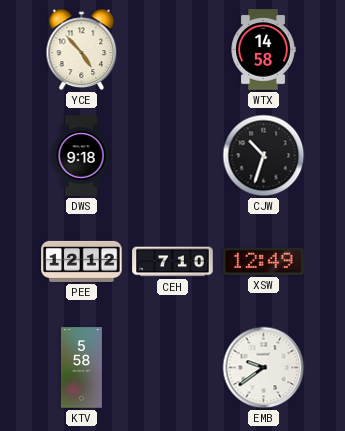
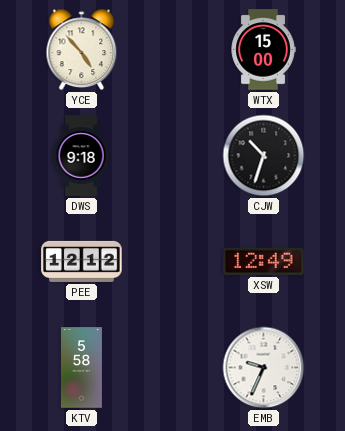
WTX: 14:58 -> 15:00
CEH: 7:10 -> none
EMB: 9:39 -> 9:34
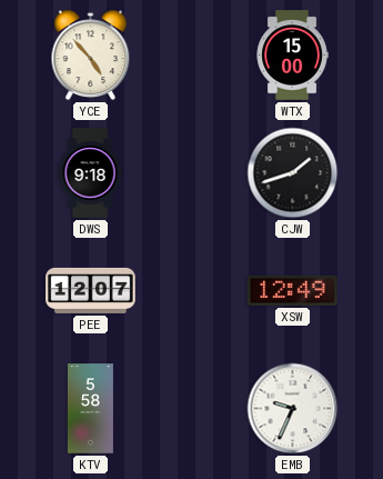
CJW: 10:33 -> 1:42
PEE: 12:12 -> 12:07
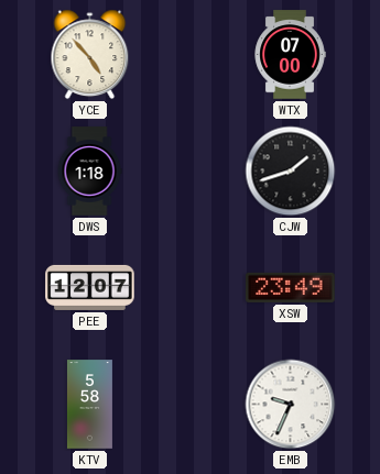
WTX: 15:00 -> 07:00
DWS: 9:18 -> 1:18
XSW: 12:49 -> 23:49
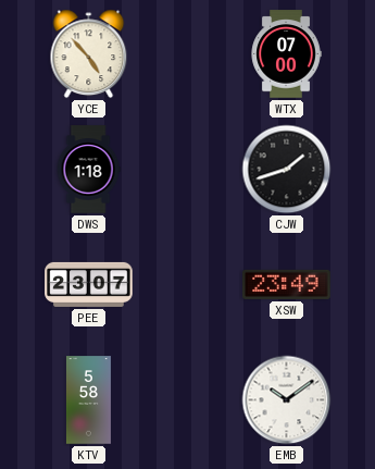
PEE: 12:07 -> 23:07
EMB: 9:34 -> 10:09
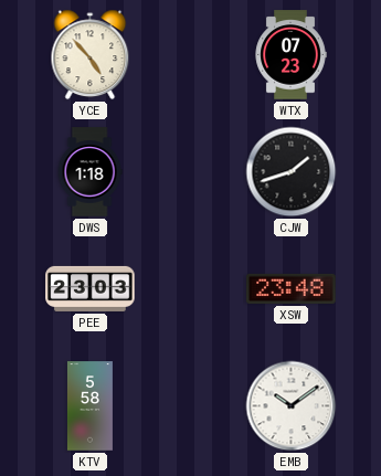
WTX: 07:00 -> 07:23
PEE: 23:07 -> 23:03
XSW: 23:49 -> 23:48
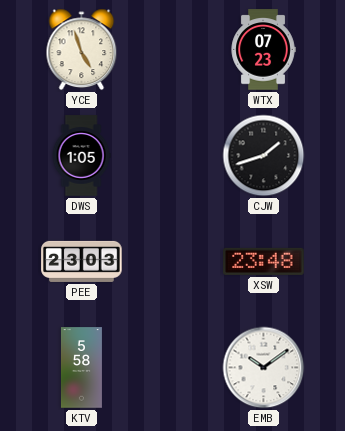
YCE: 4:53 -> 4:57
DWS: 1:18 -> 1:05
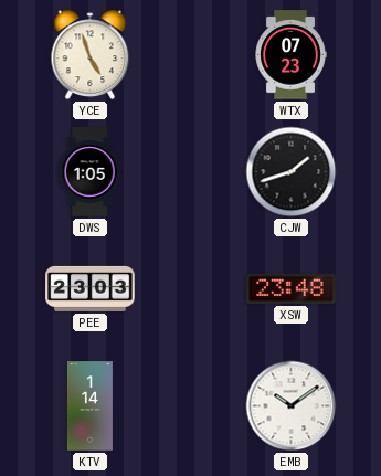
KTV: 5:58 -> 1:14
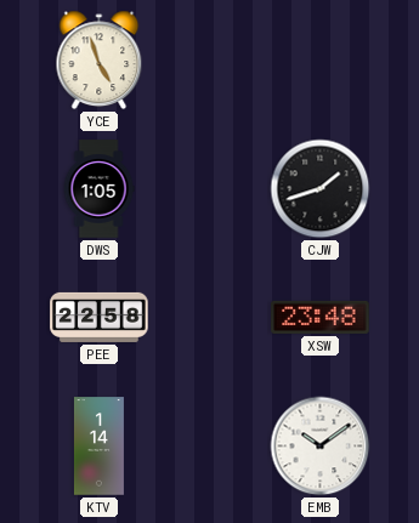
WTX: 07:23 -> none
PEE: 23:03 -> 22:58
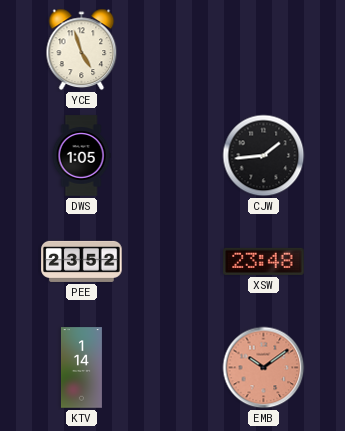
CJW: 1:42 -> 1:44
PEE: 22:58 -> 23:52
EMB dial: white -> salmon
